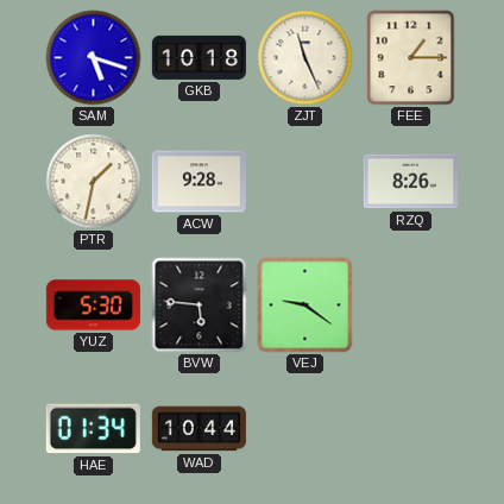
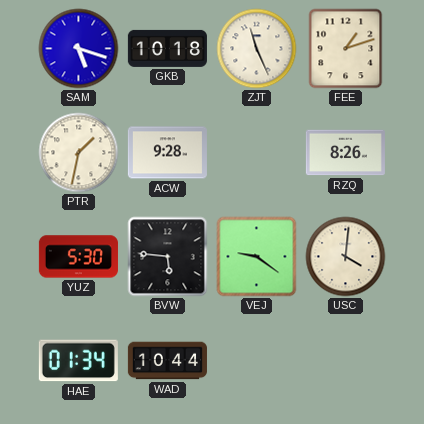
FEE: 1:15 -> 1:12
USC: none -> 4:01
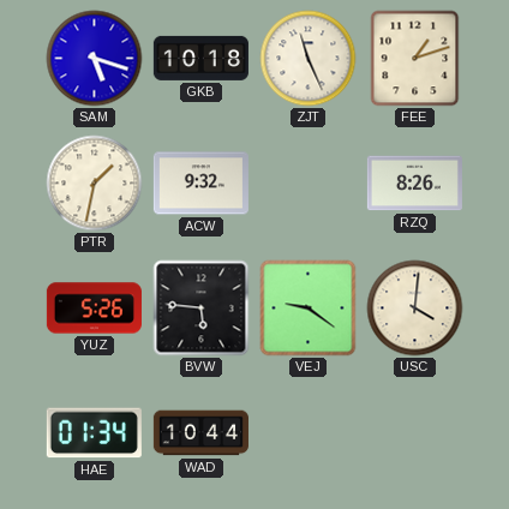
ACW: 9:28 -> 9:32
YUZ: 5:30 -> 5:26
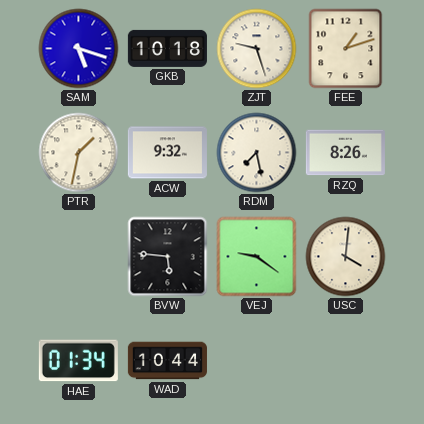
ZJT: 11:26 -> 9:27
RDM: none -> 7:28
YUZ: 5:26 -> none
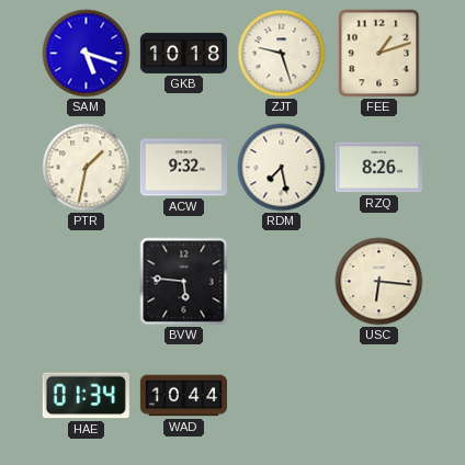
VEJ: 9:21 -> none
USC: 4:01 -> 6:16
